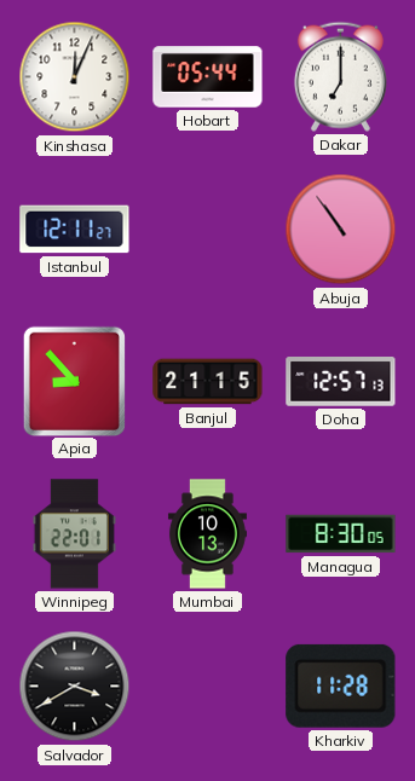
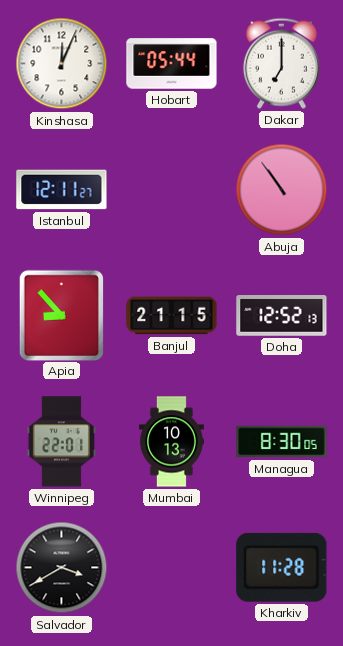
Doha: 12:57 -> 12:52
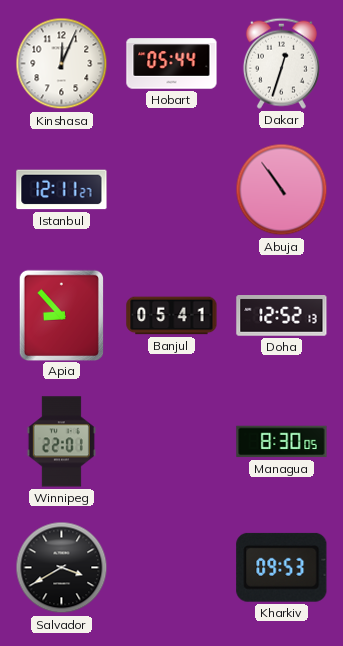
Dakar: 7:00 -> 12:33
Banjul: 21:15 -> 05:41
Mumbai: 10:13 -> none
Kharkiv: 11:28 -> 09:53
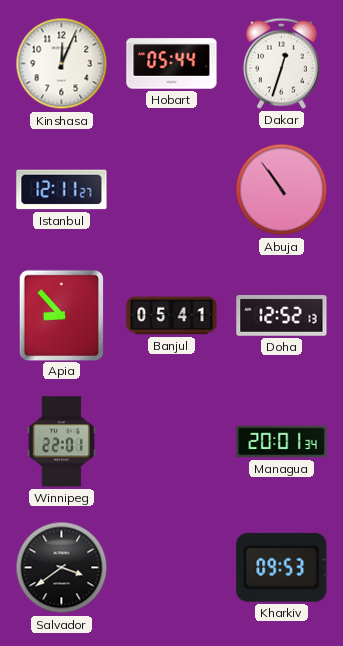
Managua: 8:30 -> 20:01
Salvador: 3:40 -> 3:39
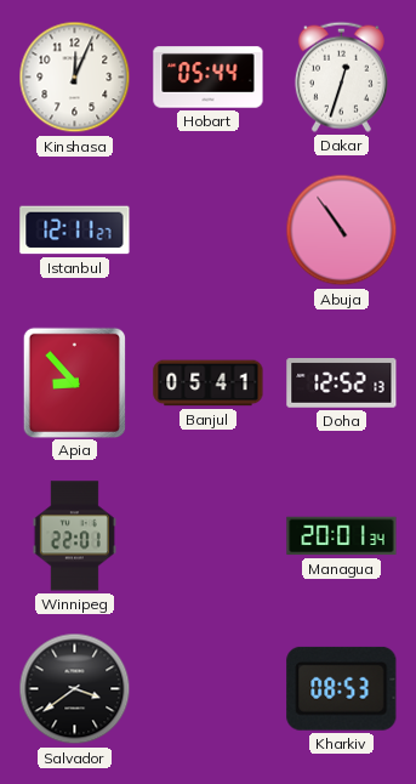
Kharkiv: 09:53 -> 08:53
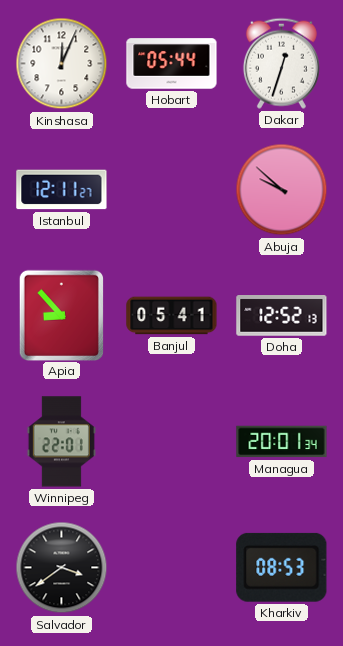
Abuja: 10:54 -> 9:52
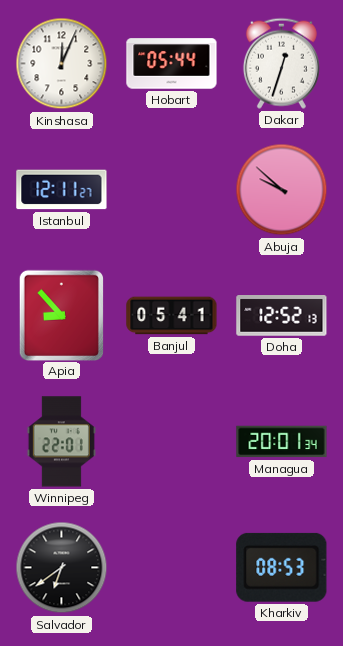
Salvador: 3:39 -> 6:39
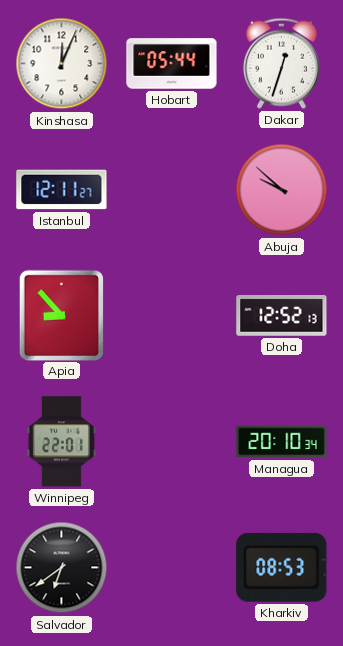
Banjul: 05:41 -> none
Managua: 20:01 -> 20:10
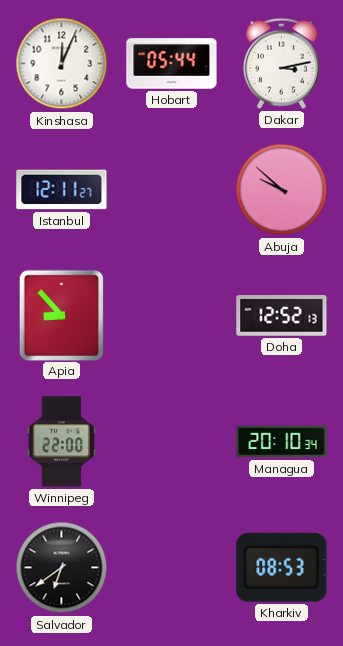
Dakar: 12:33 -> 3:13
Winnipeg: 22:01 -> 22:00
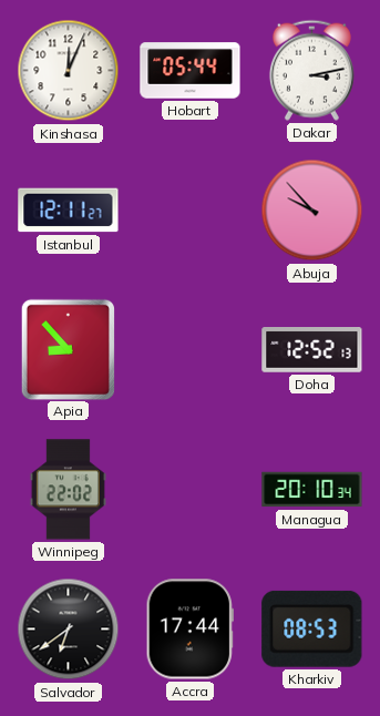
Abuja: 9:52 -> 9:53
Winnipeg: 22:00 -> 22:02
Accra: none -> 17:44
